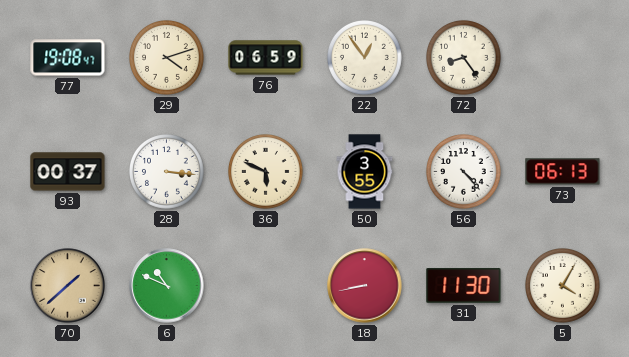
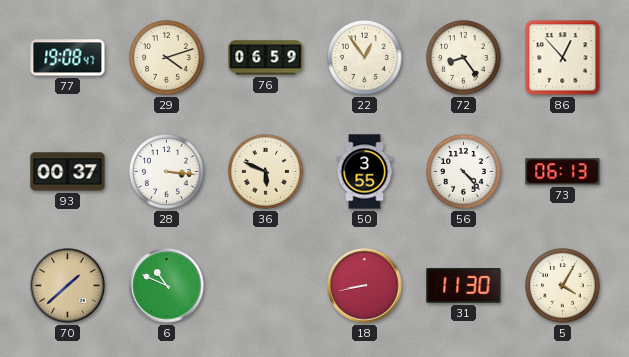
86: none -> 12:53
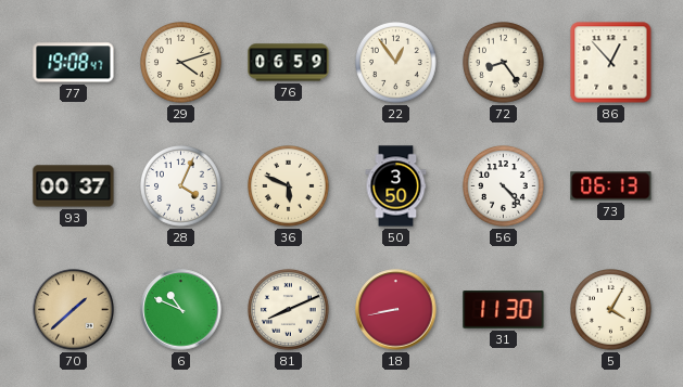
28: 3:16 -> 4:04
50: 3:55 -> 3:50
81: none -> 8:11
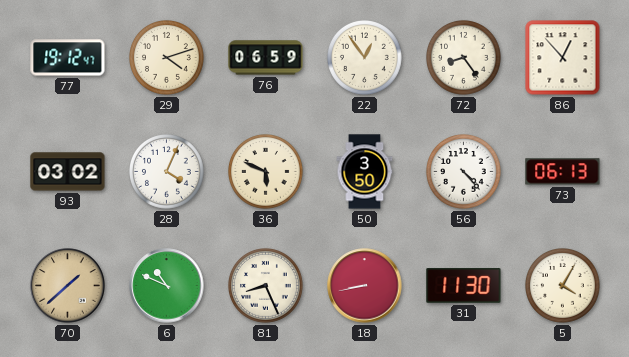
77: 19:08 -> 19:12
93: 00:37 -> 03:02
81: 8:11 -> 8:26
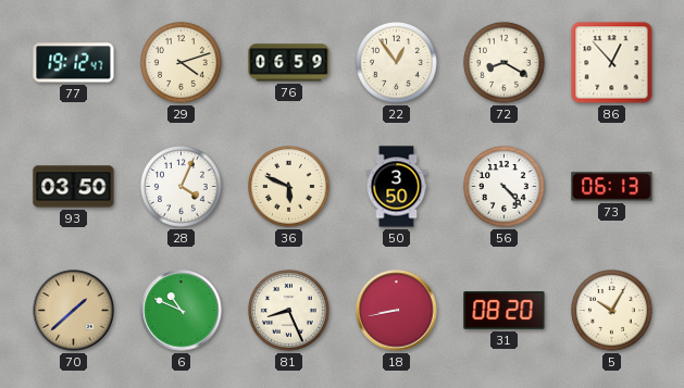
72: 8:24 -> 8:20
93: 03:02 -> 03:50
31: 11:30 -> 08:20
5: 4:05 -> 10:05
